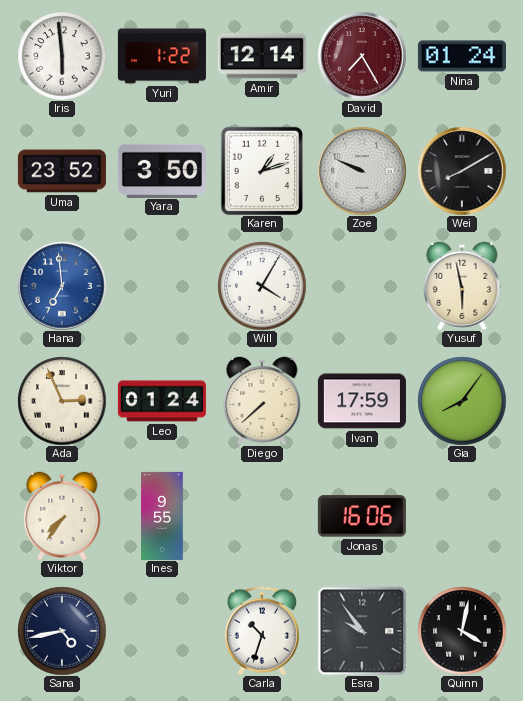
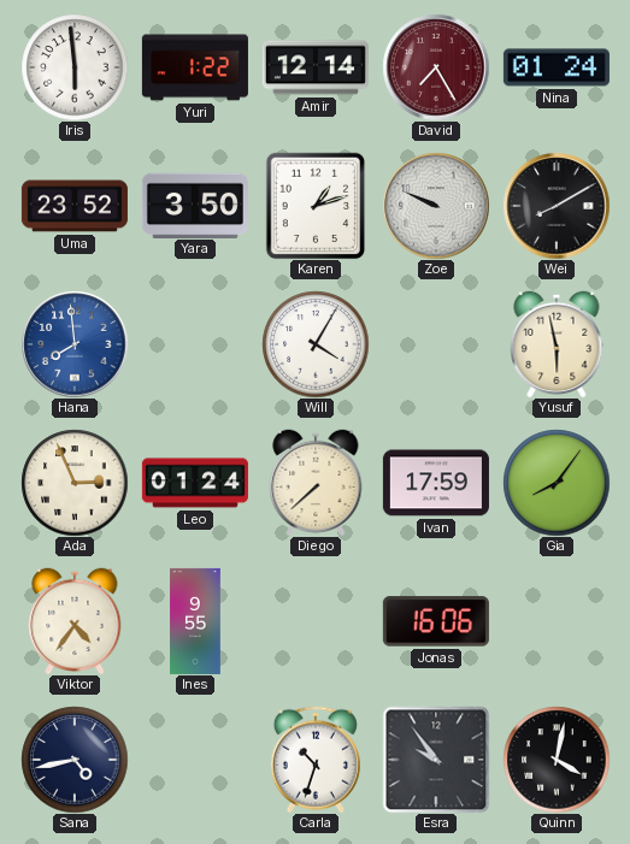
Hana: 6:59 -> 7:59
Viktor: 7:36 -> 4:36
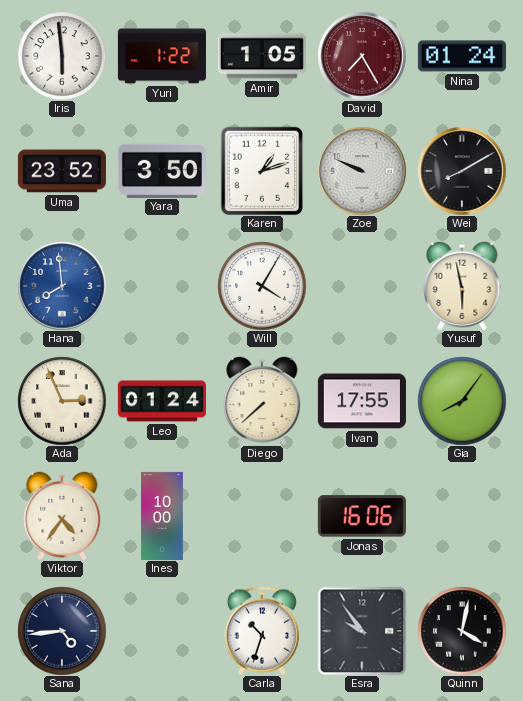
Amir: 12:14 -> 1:05
Ivan: 17:59 -> 17:55
Ines: 9:55 -> 10:00
Sana: 4:43 -> 4:44
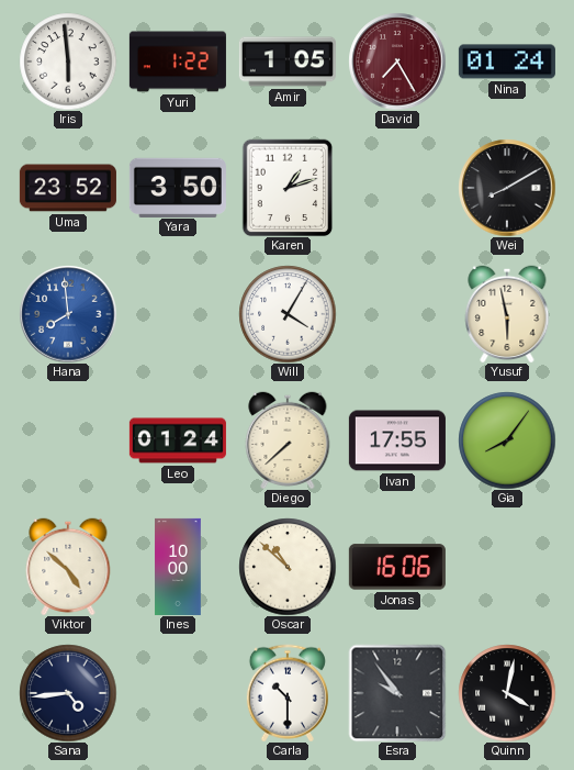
Zoe: 9:49 -> none
Ada: 2:56 -> none
Viktor: 4:36 -> 4:52
Oscar: none -> 10:52
Carla: 10:33 -> 10:30
